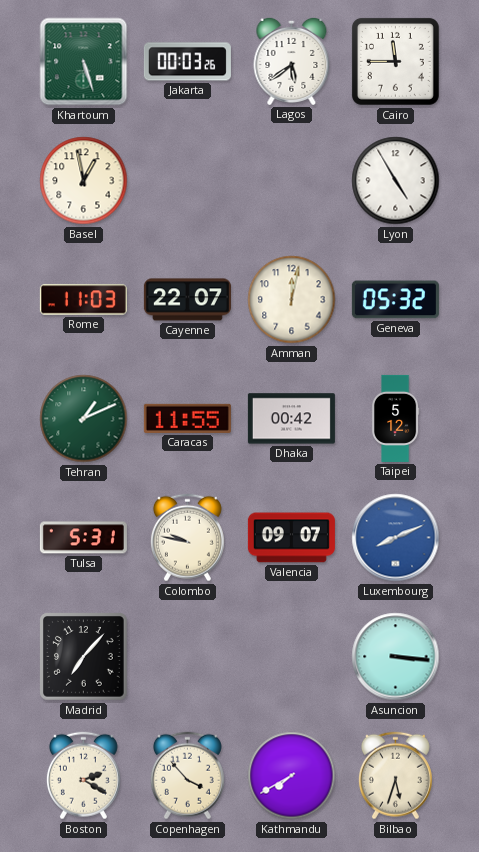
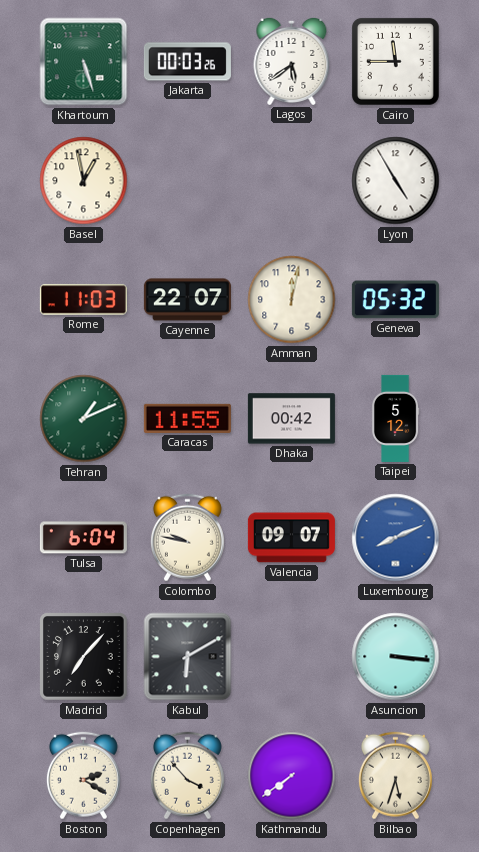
Tulsa: 5:31 -> 6:04
Kabul: none -> 6:10
Kathmandu: 7:40 -> 7:39
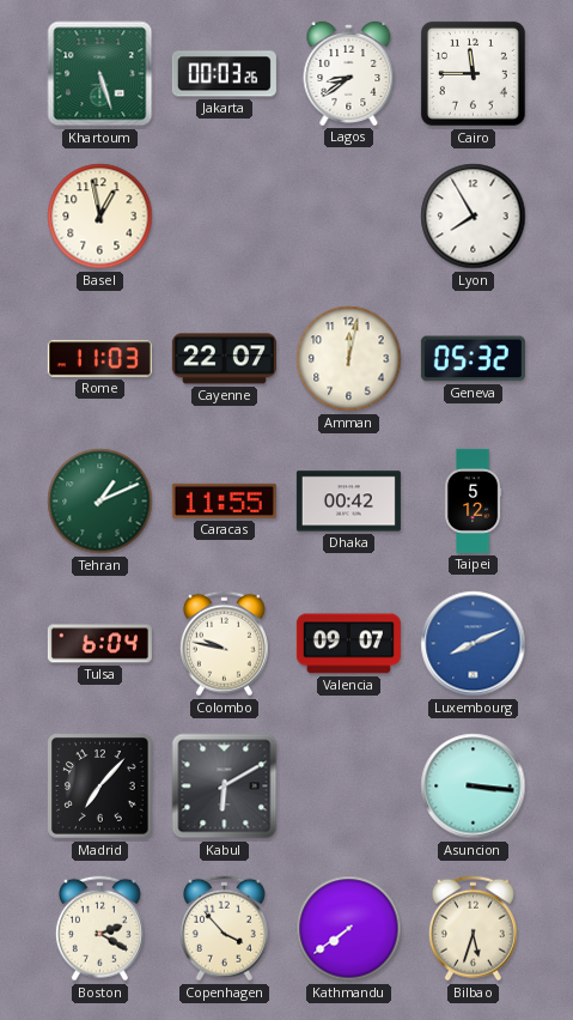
Lagos: 5:39 -> 8:39
Lyon: 4:55 -> 7:55
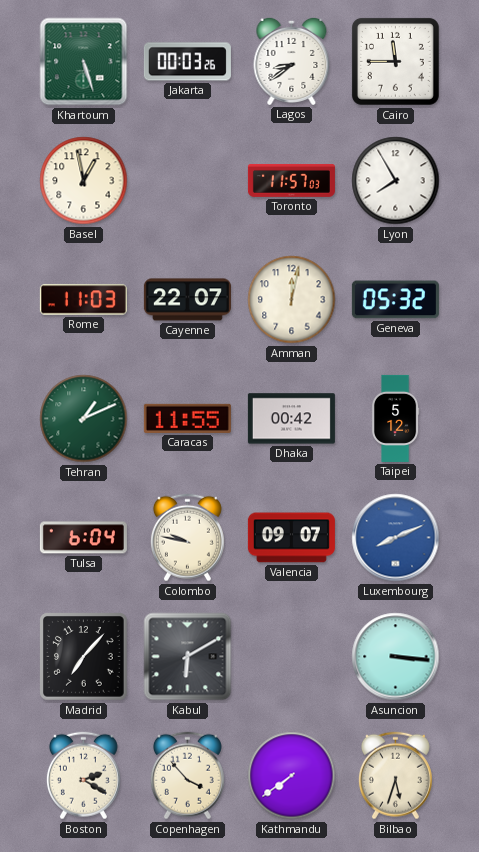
Toronto: none -> 11:57
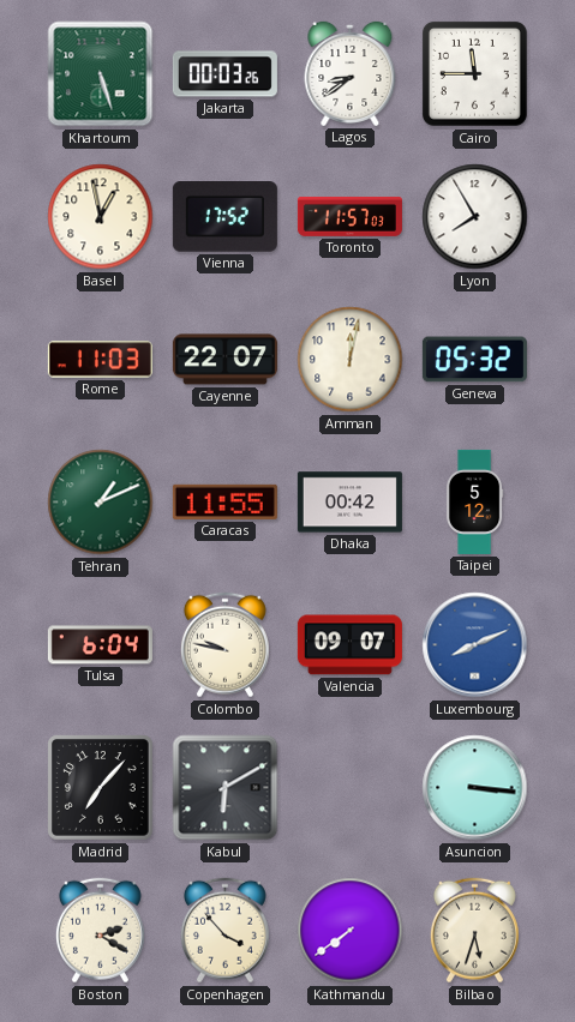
Vienna: none -> 17:52
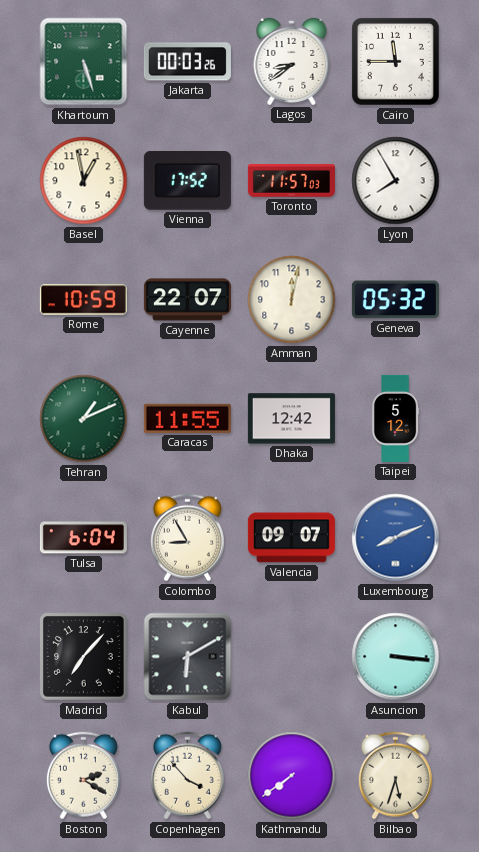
Rome: 11:03 -> 10:59
Dhaka: 00:42 -> 12:42
Colombo: 9:47 -> 8:55
